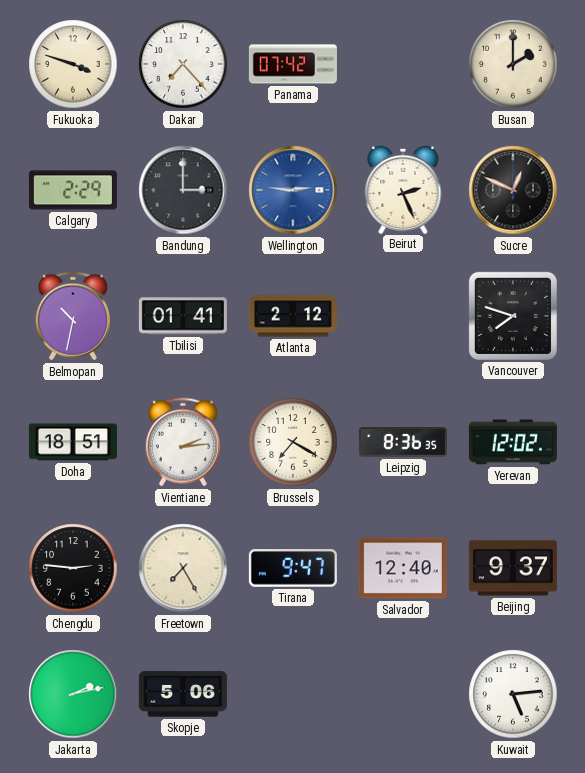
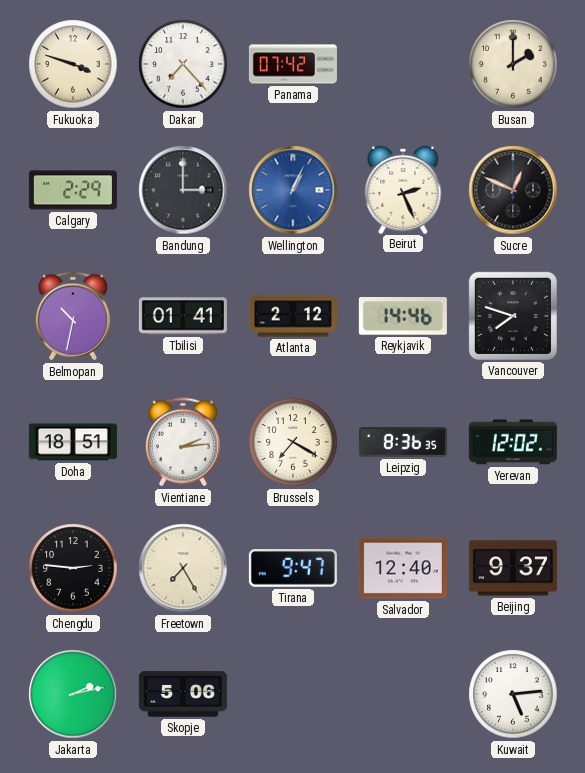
Wellington: 2:46 -> 1:04
Reykjavik: none -> 14:46
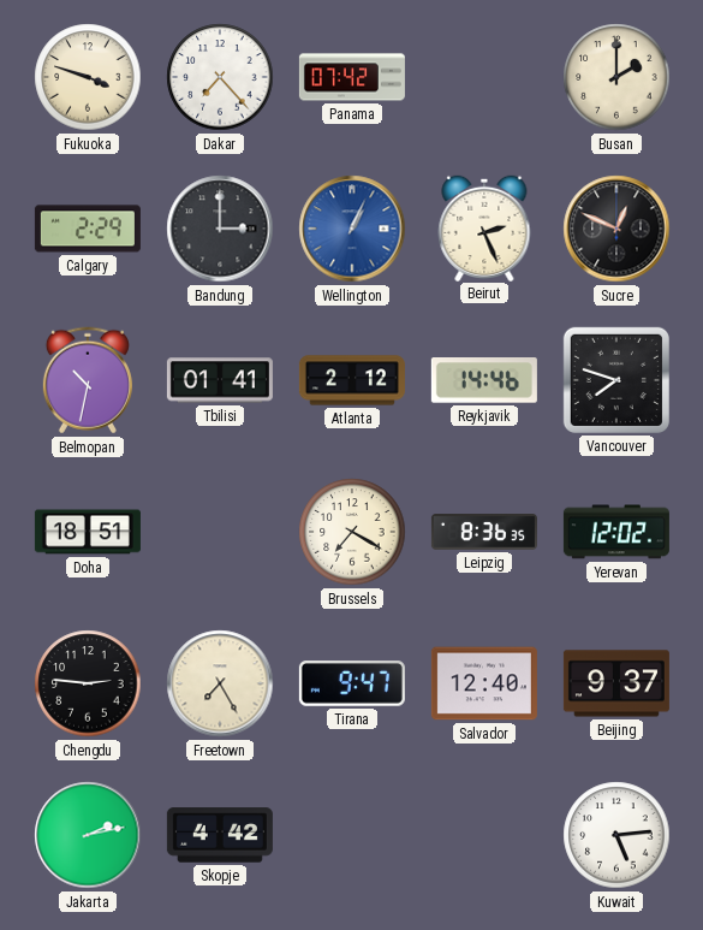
Vientiane: 2:14 -> none
Skopje: 5:06 -> 4:42
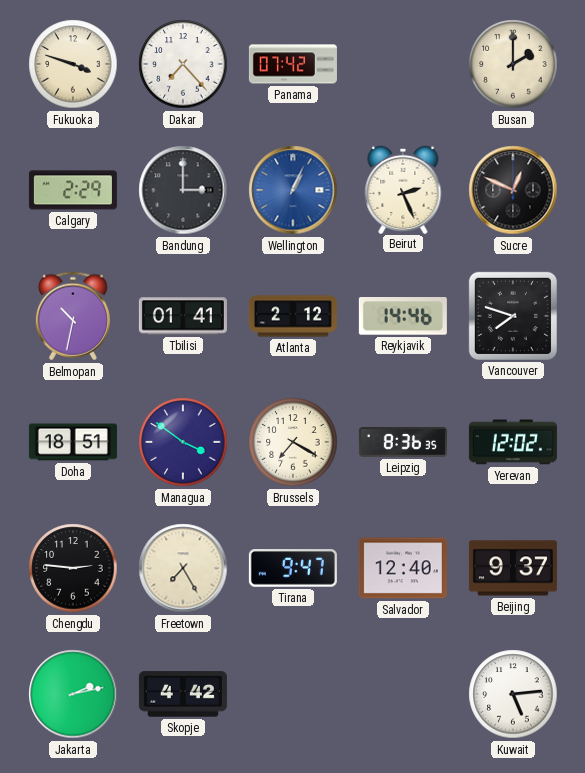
Managua: none -> 3:51
